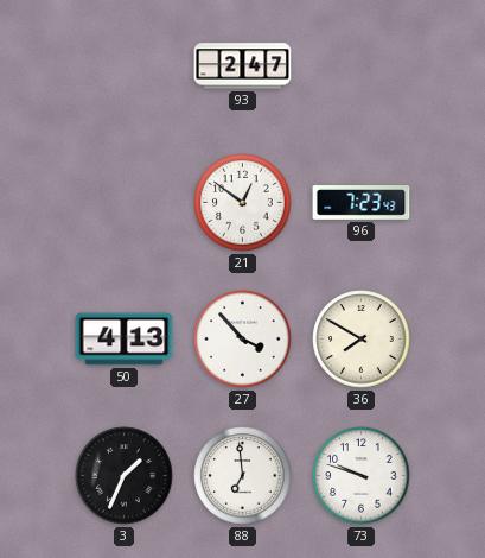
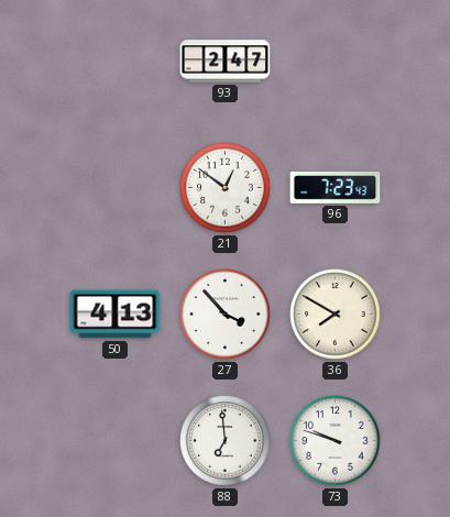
3: 1:34 -> none
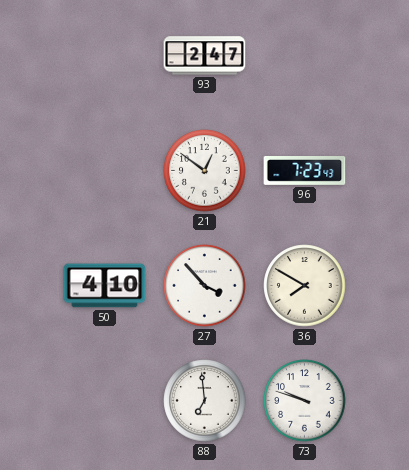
50: 4:13 -> 4:10
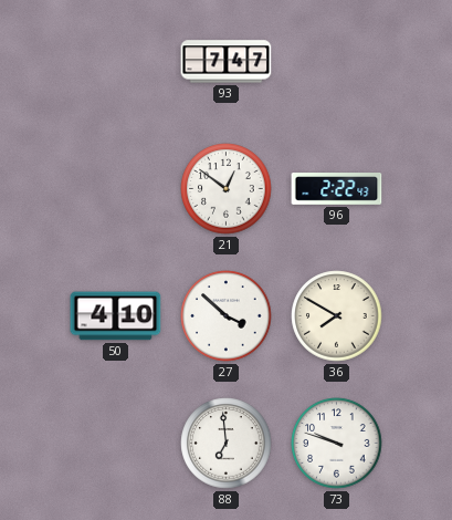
93: 2:47 -> 7:47
96: 7:23 -> 2:22
27: 3:53 -> 3:52
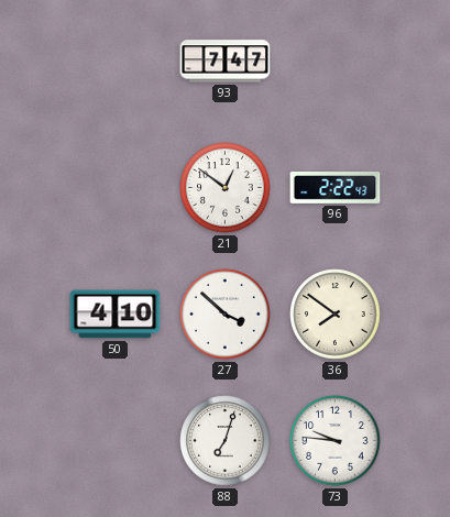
36: 7:50 -> 7:51
88: 6:59 -> 7:03
73: 9:48 -> 9:46
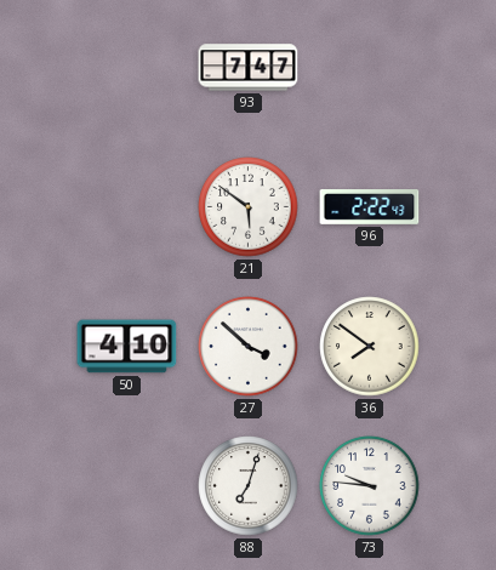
21: 12:51 -> 5:51
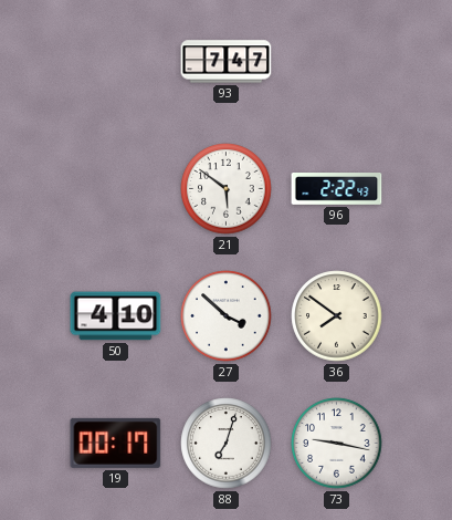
19: none -> 00:17
73: 9:46 -> 9:17
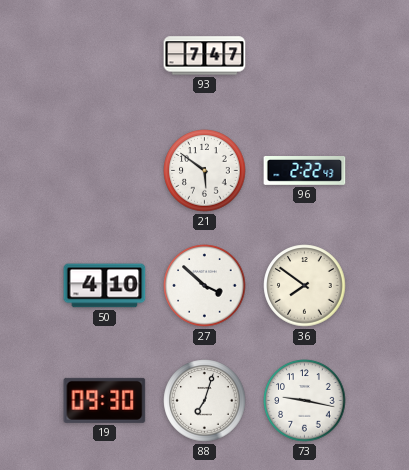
19: 00:17 -> 09:30
